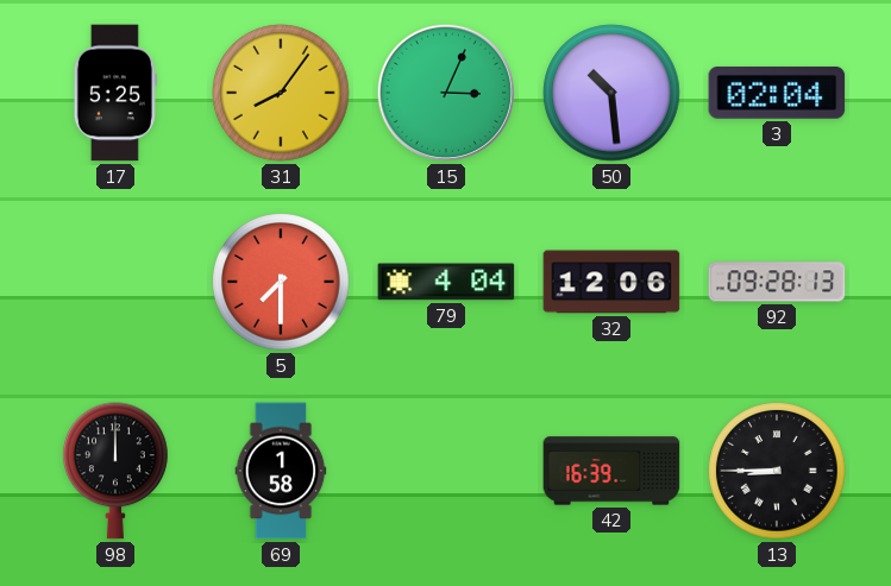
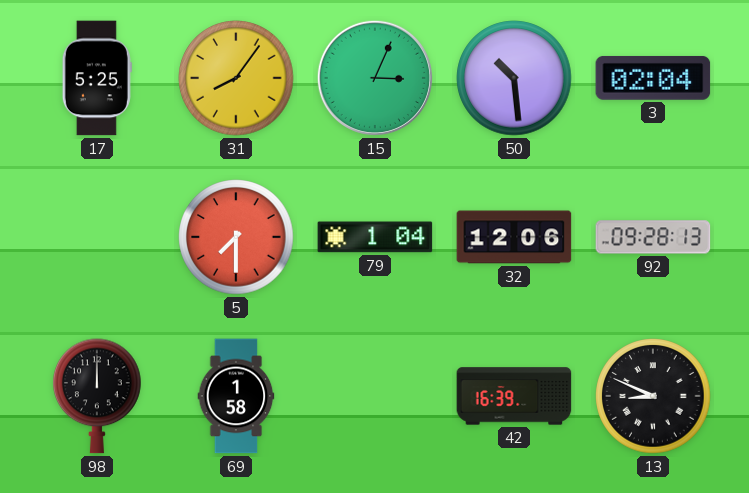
79: 4:04 -> 1:04
13: 8:45 -> 8:49
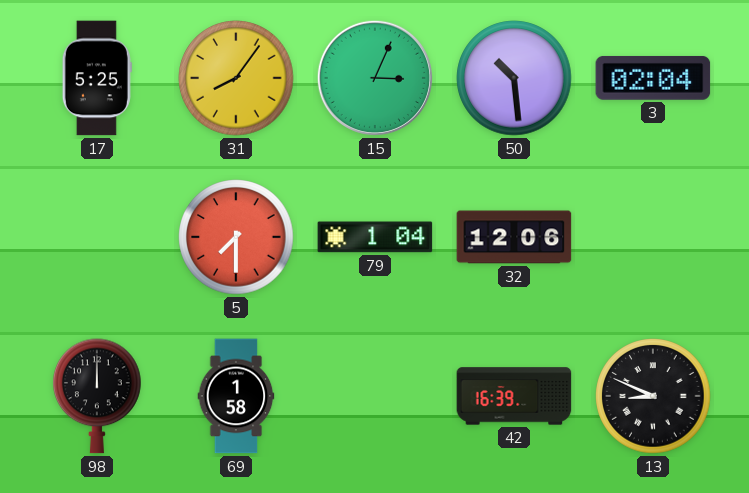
92: 09:28 -> none
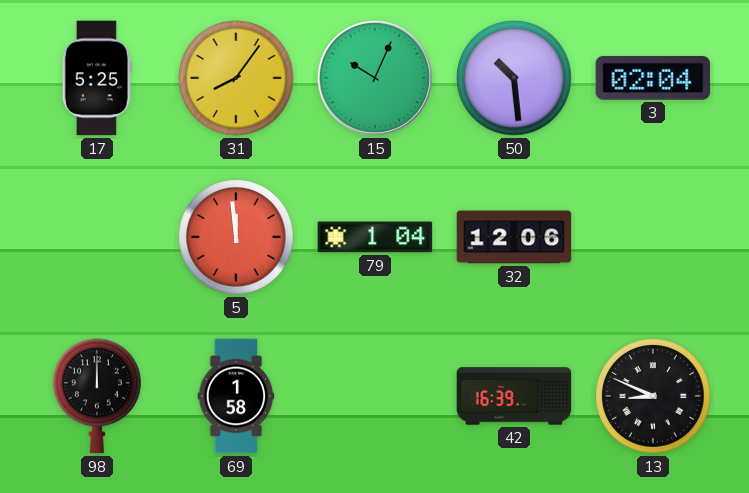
15: 3:04 -> 10:04
5: 7:30 -> 11:59
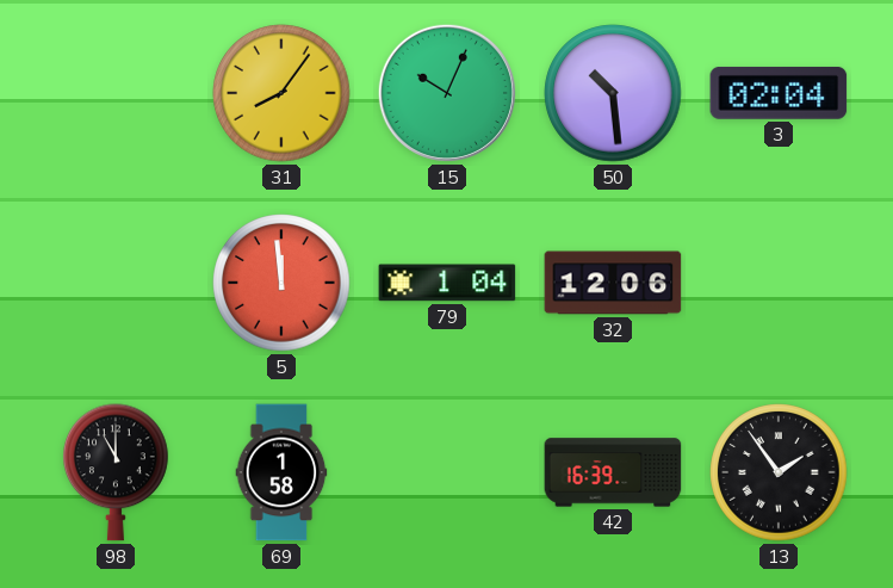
17: 5:25 -> none
98: 12:00 -> 11:00
13: 8:49 -> 1:54
